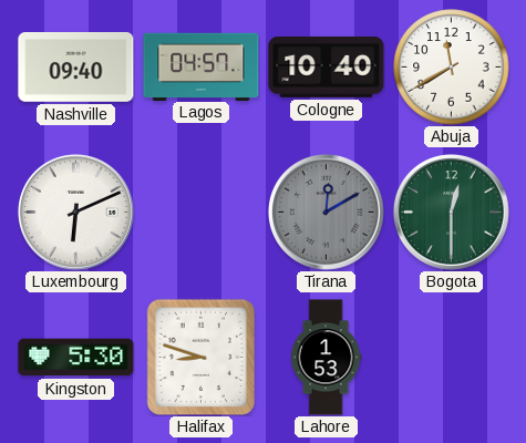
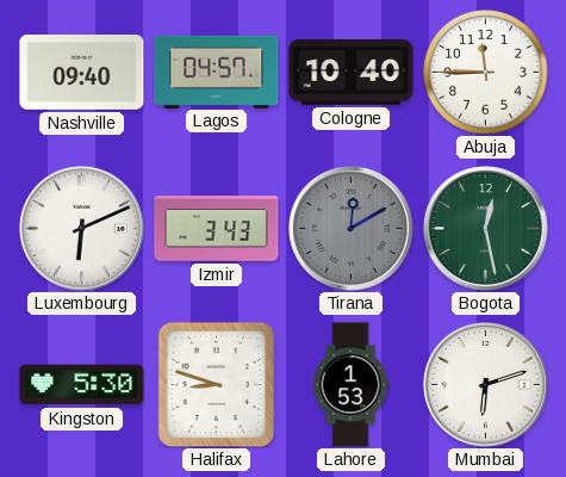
Abuja: 11:40 -> 11:45
Izmir: none -> 3:43
Bogota: 12:30 -> 12:28
Mumbai: none -> 6:12
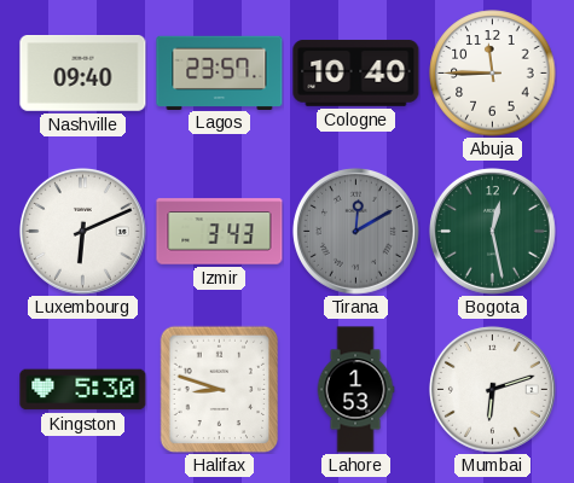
Lagos: 04:57 -> 23:57
